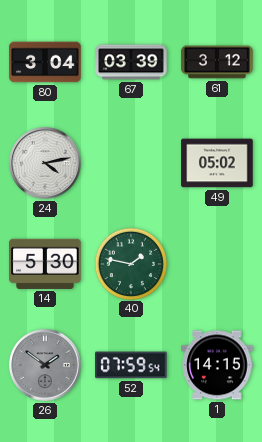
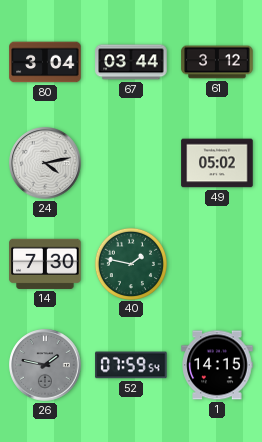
67: 03:39 -> 03:44
14: 5:30 -> 7:30
26: 1:51 -> 1:47
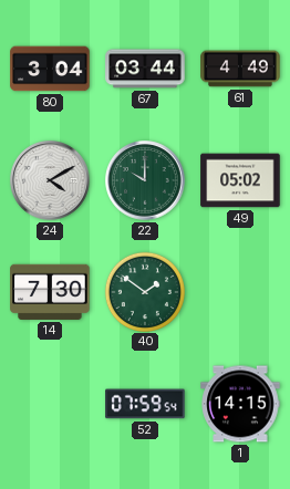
61: 3:12 -> 4:49
24: 4:13 -> 4:10
22: none -> 10:00
40: 1:47 -> 1:51
26: 1:47 -> none
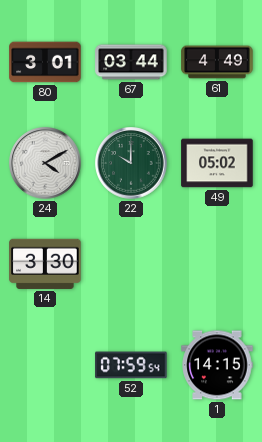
80: 3:04 -> 3:01
14: 7:30 -> 3:30
40: 1:51 -> none
